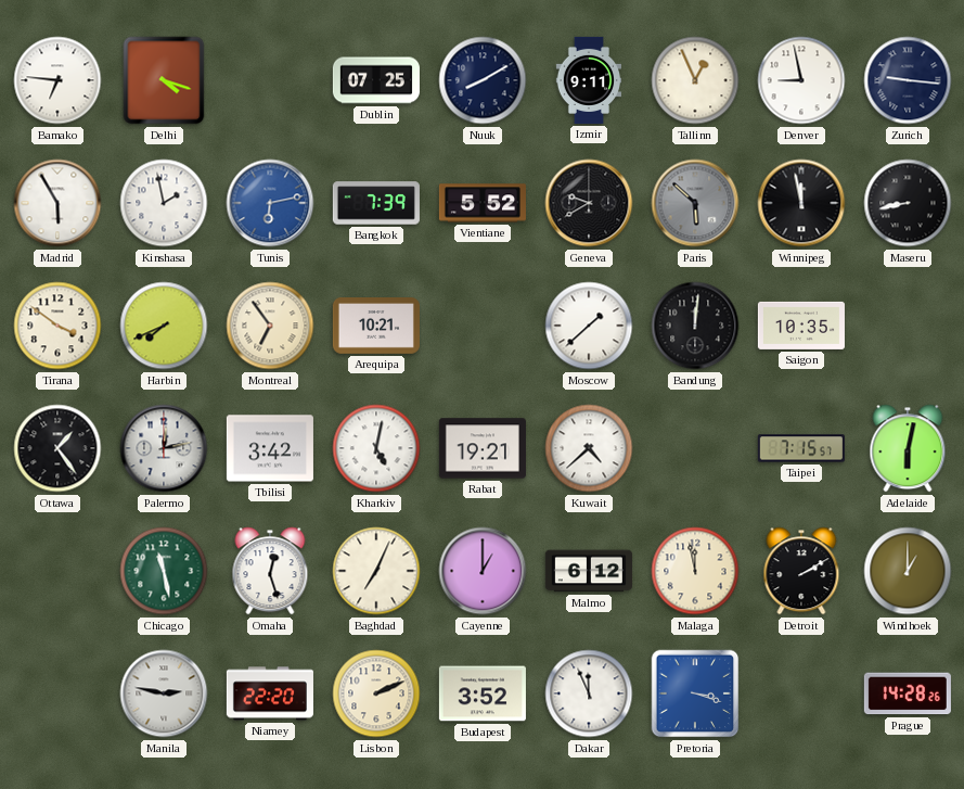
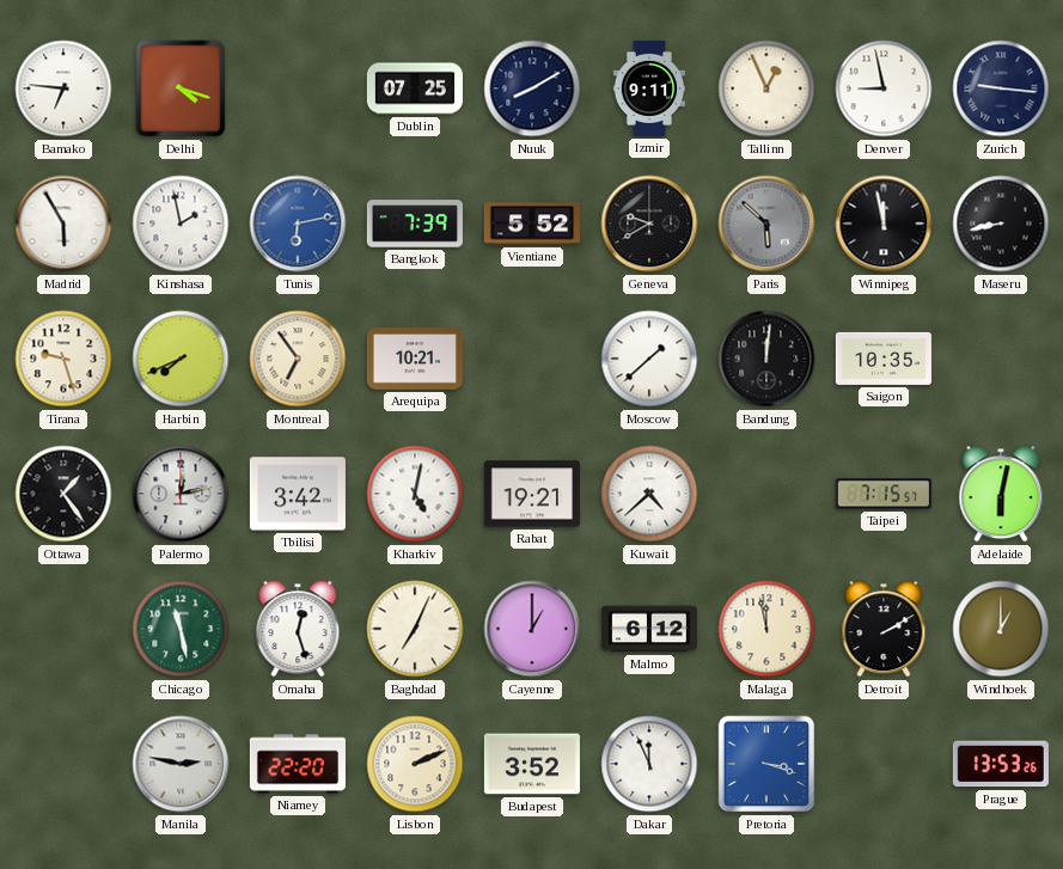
Tirana: 3:51 -> 9:27
Prague: 14:28 -> 13:53
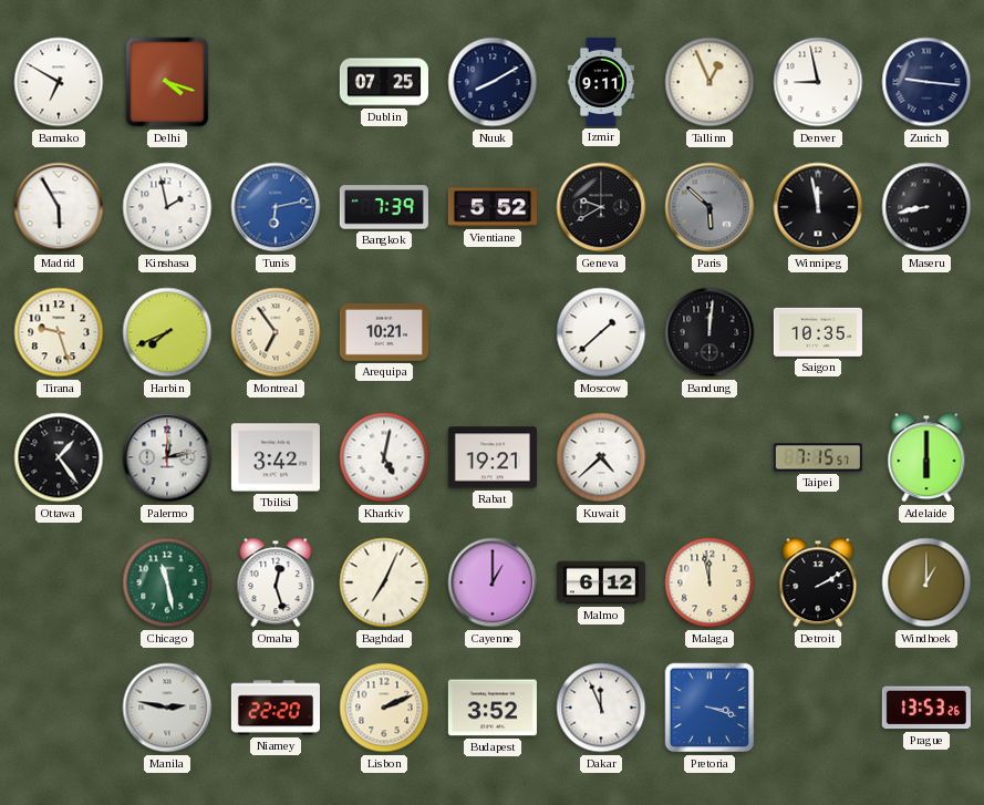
Bamako: 6:46 -> 6:50
Adelaide: 6:02 -> 6:00
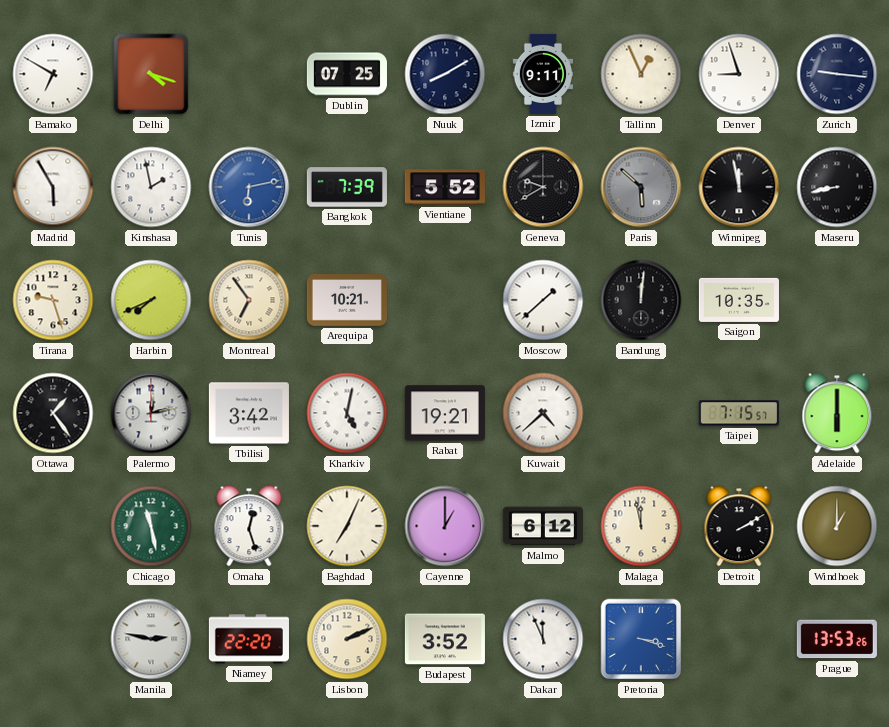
Denver: 8:58 -> 8:57
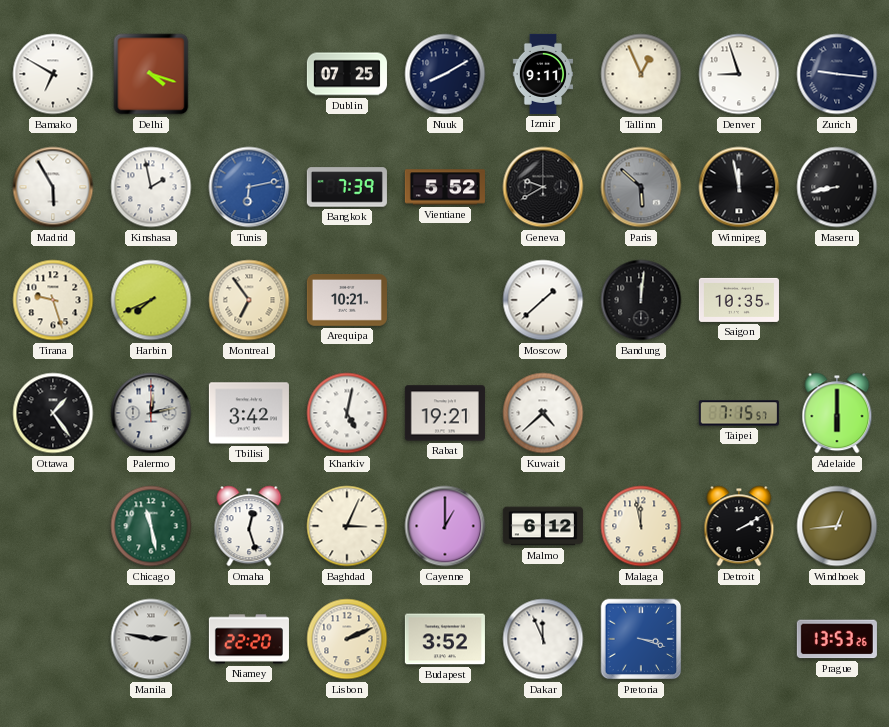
Baghdad: 7:04 -> 3:04
Windhoek: 1:00 -> 12:44
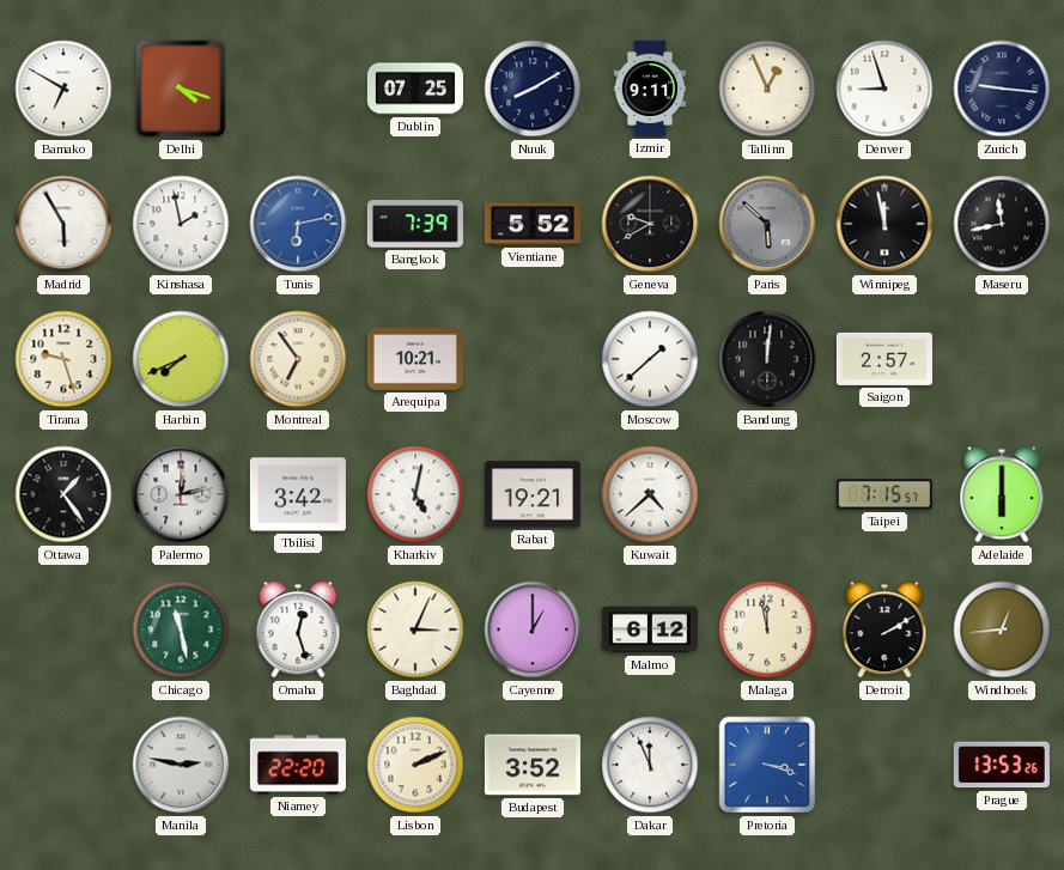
Maseru: 8:43 -> 11:43
Saigon: 10:35 -> 2:57
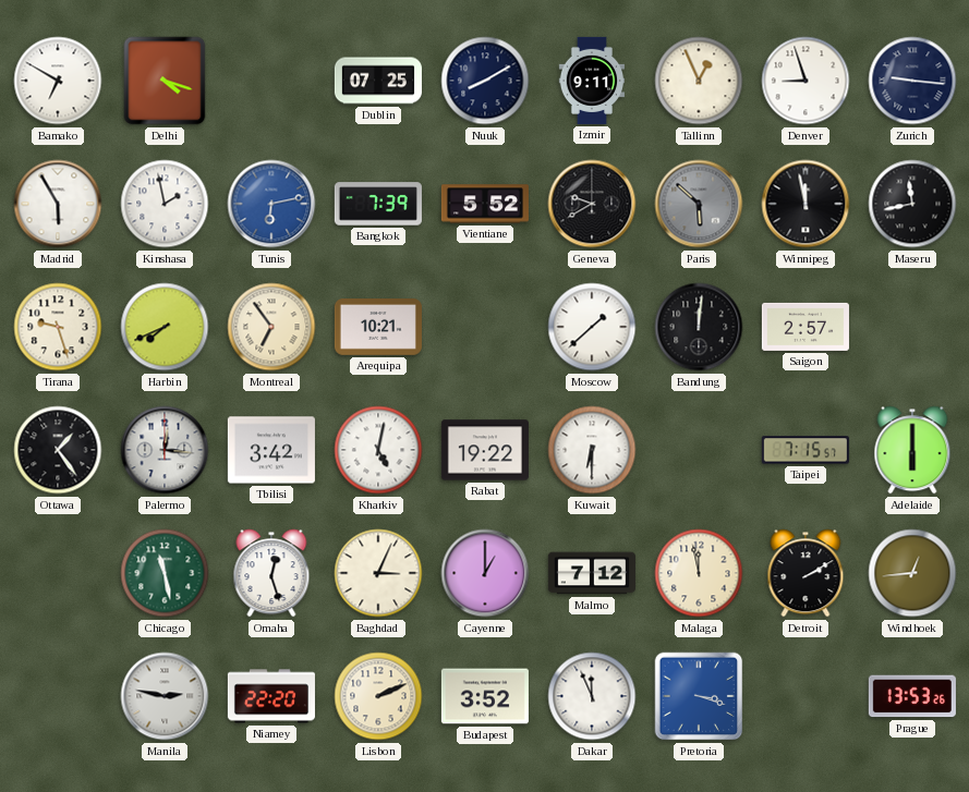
Palermo: 12:13 -> 12:16
Rabat: 19:21 -> 19:22
Kuwait: 4:38 -> 6:30
Malmo: 6:12 -> 7:12
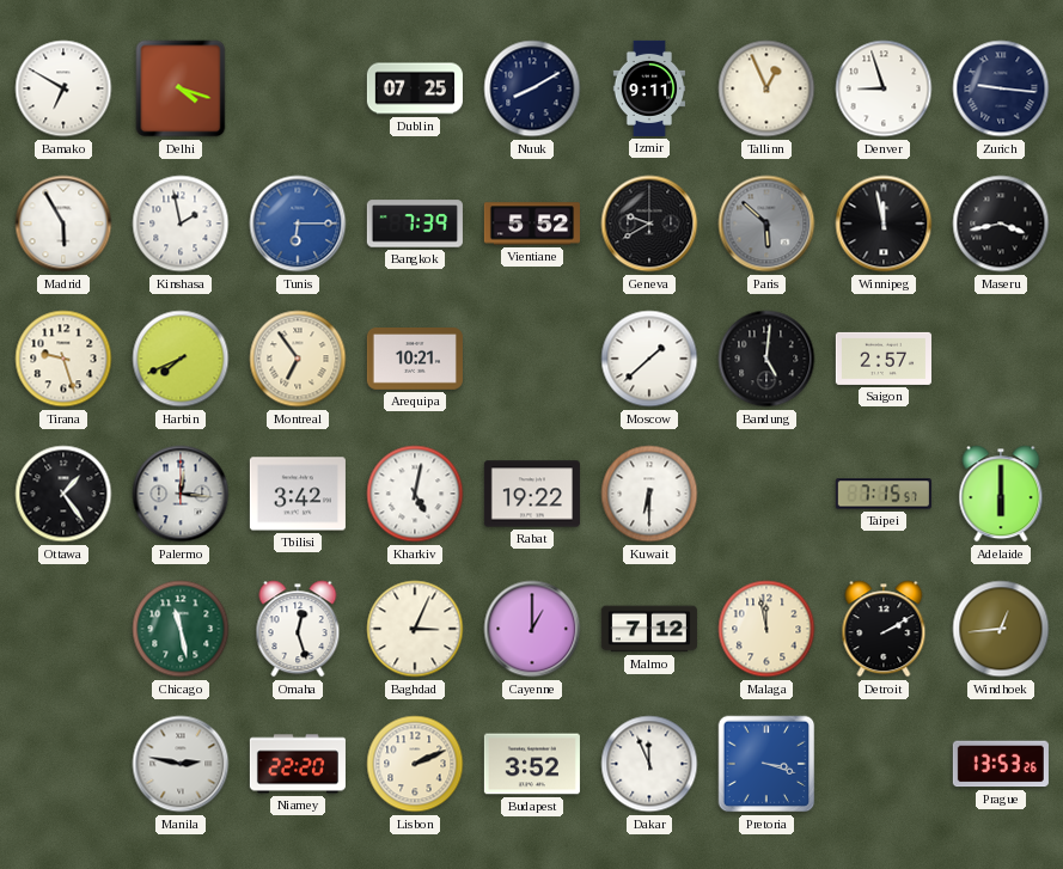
Tunis: 6:13 -> 6:15
Maseru: 11:43 -> 3:43
Bandung: 12:01 -> 5:01
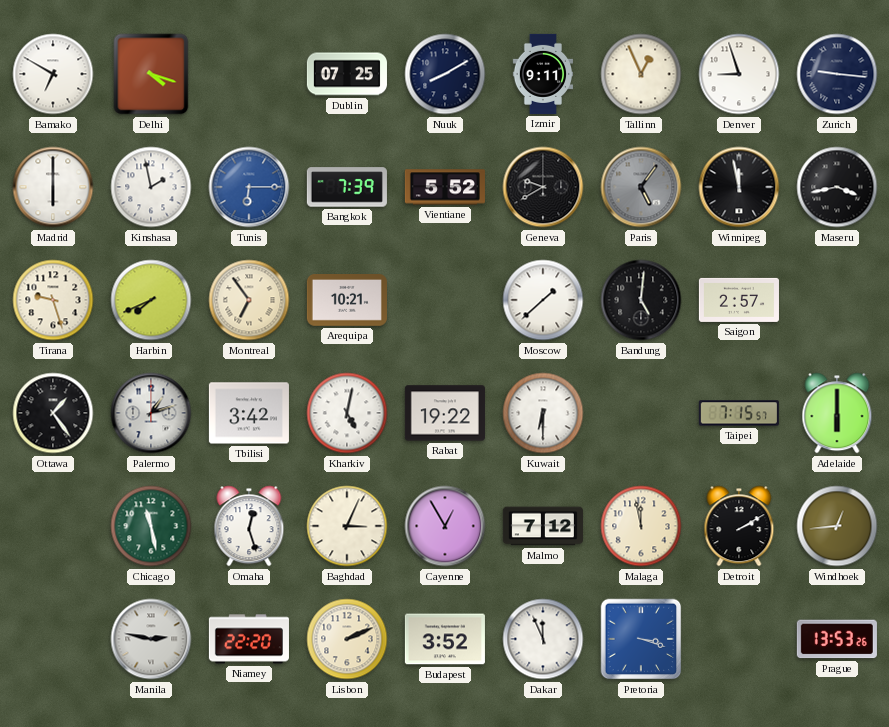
Madrid: 5:55 -> 6:00
Paris: 5:52 -> 5:06
Palermo: 12:16 -> 1:12
Cayenne: 1:00 -> 12:55
